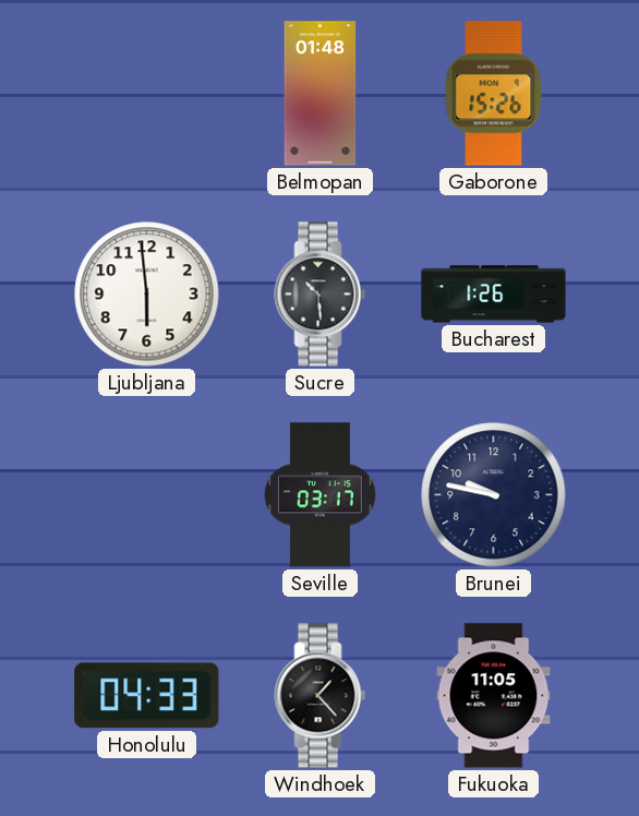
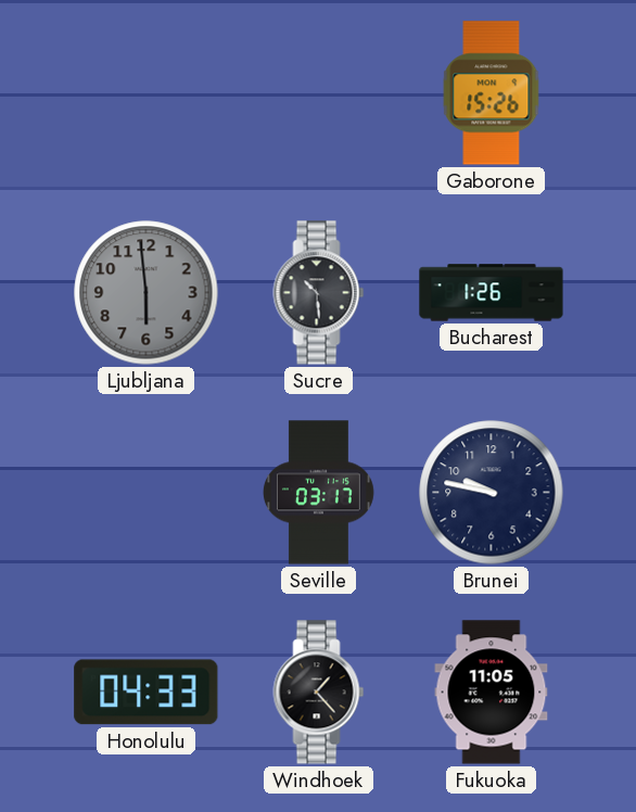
Belmopan: 01:48 -> none
Ljubljana dial: white -> grey
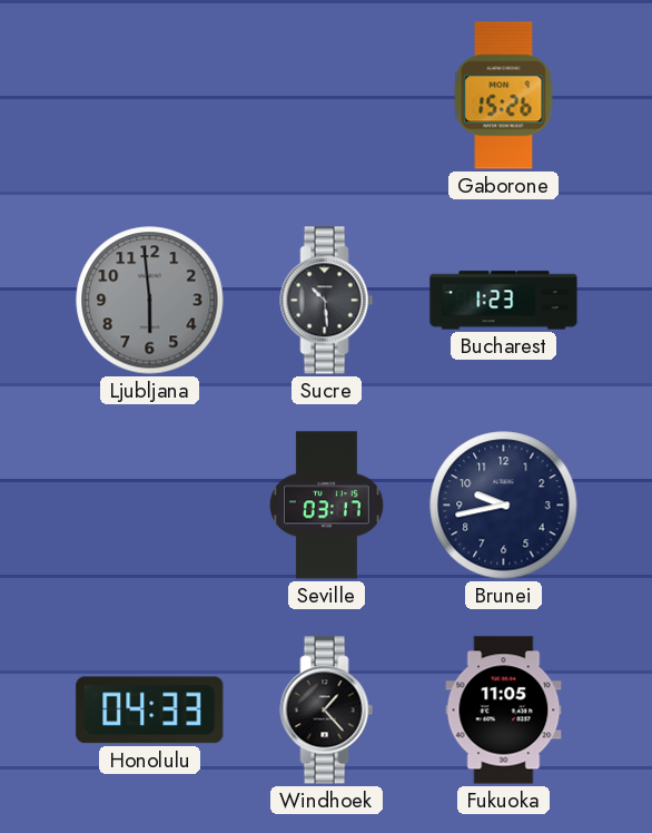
Bucharest: 1:26 -> 1:23
Brunei: 9:47 -> 9:43
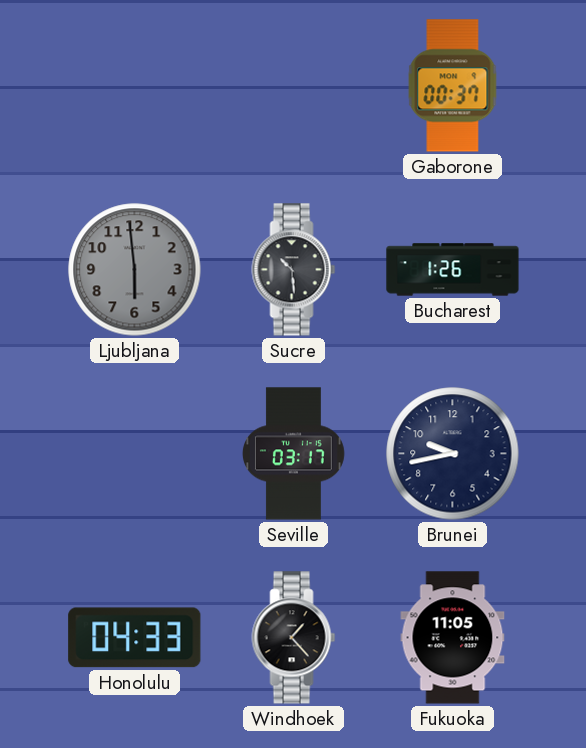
Gaborone: 15:26 -> 00:37
Bucharest: 1:23 -> 1:26
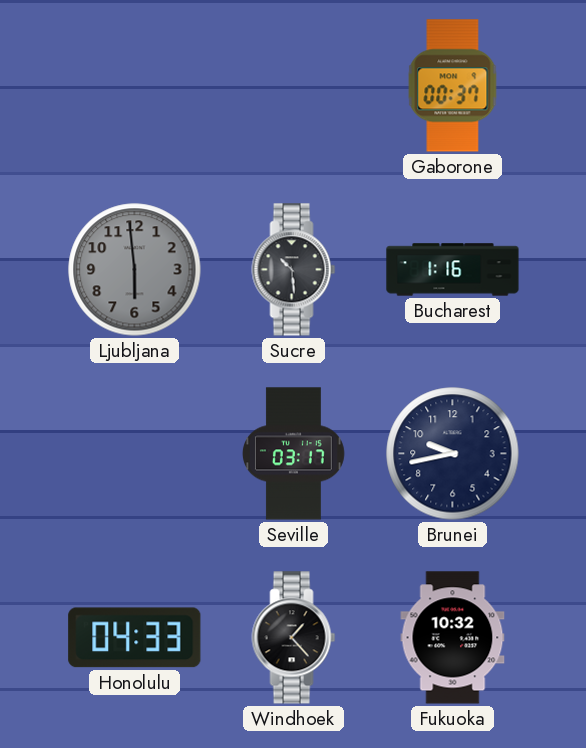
Bucharest: 1:26 -> 1:16
Fukuoka: 11:05 -> 10:32
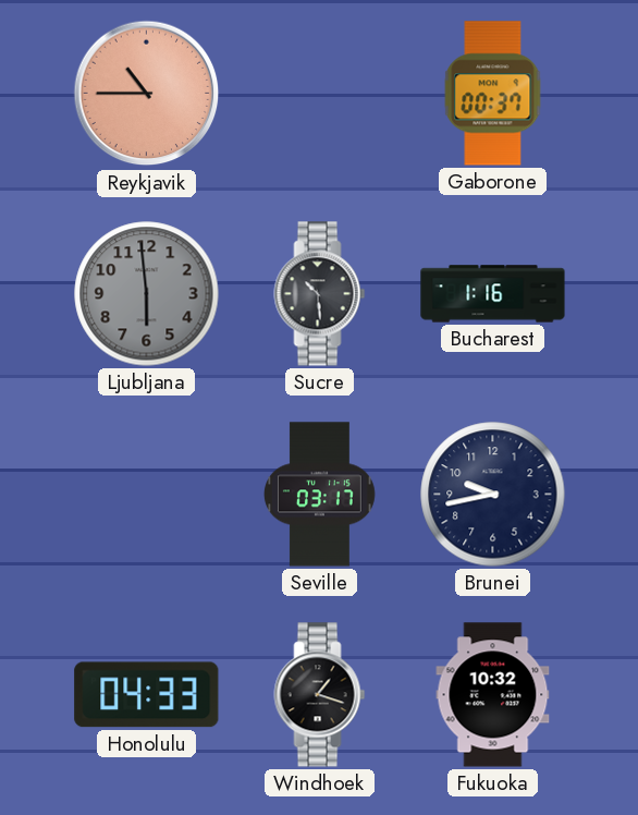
Reykjavik: none -> 10:45
Windhoek: 1:23 -> 1:18
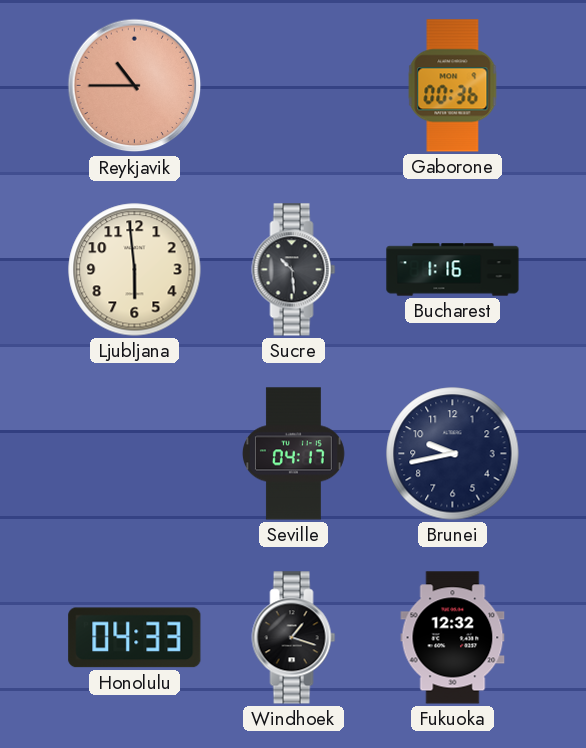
Gaborone: 00:37 -> 00:36
Ljubljana dial: grey -> cream
Seville: 03:17 -> 04:17
Fukuoka: 10:32 -> 12:32
